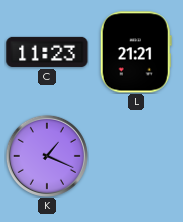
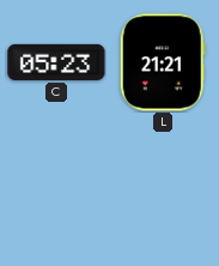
C: 11:23 -> 05:23
K: 1:19 -> none
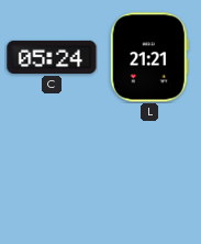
C: 05:23 -> 05:24
